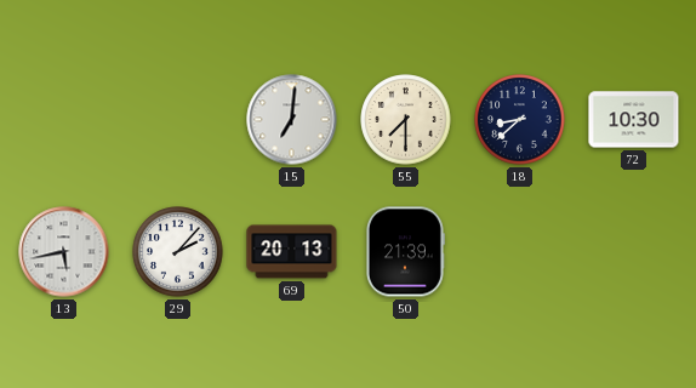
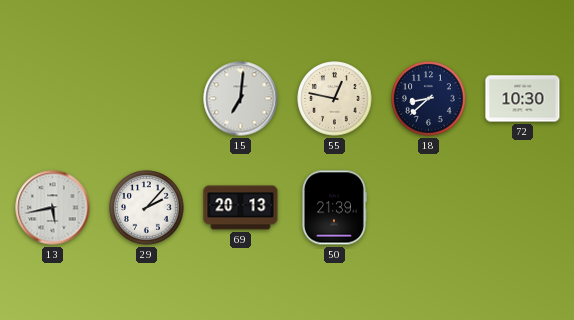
55: 7:30 -> 12:47
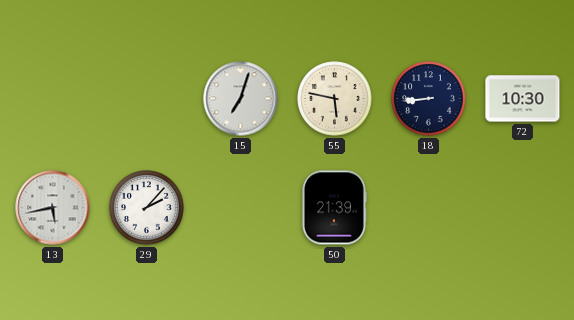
15: 7:01 -> 7:03
55: 12:47 -> 5:47
18: 8:38 -> 8:44
69: 20:13 -> none
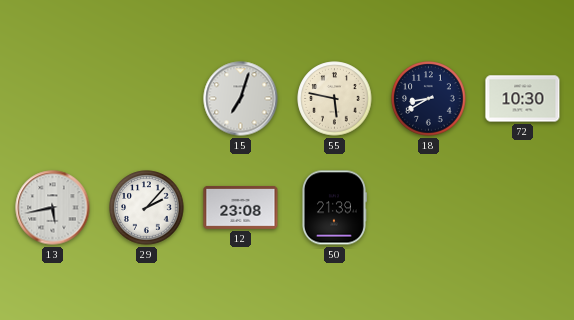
18: 8:44 -> 8:40
12: none -> 23:08
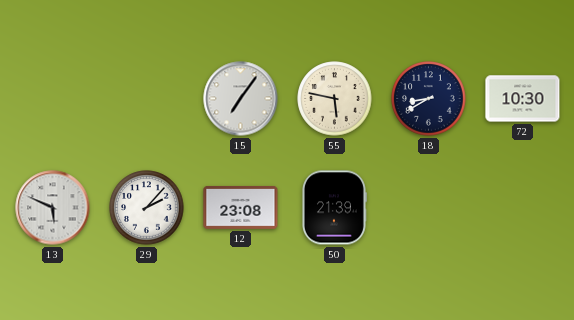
15: 7:03 -> 7:06
13: 5:43 -> 5:49
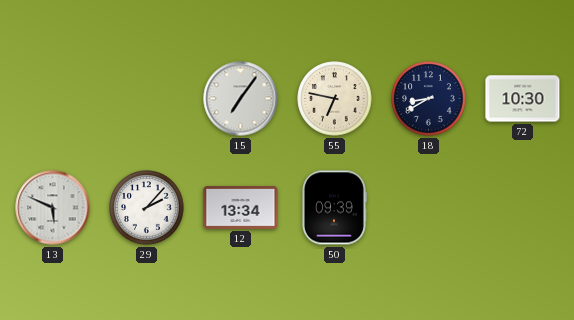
55: 5:47 -> 6:47
12: 23:08 -> 13:34
50: 21:39 -> 09:39
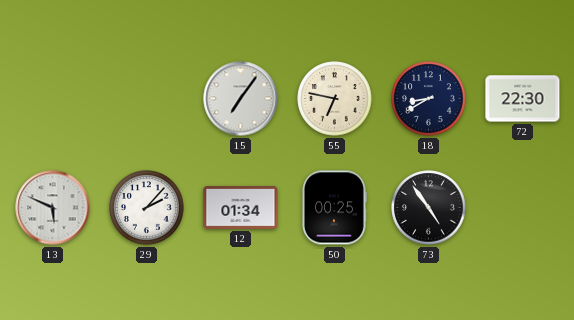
72: 10:30 -> 22:30
12: 13:34 -> 01:34
50: 09:39 -> 00:25
73: none -> 4:54
